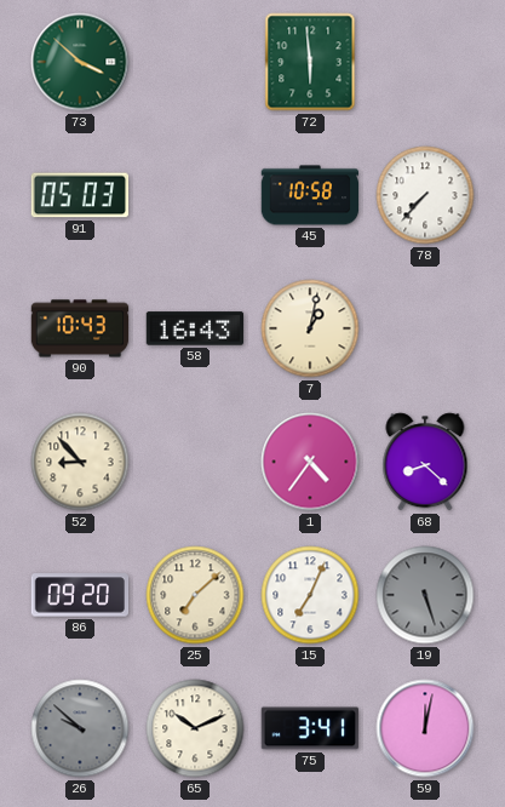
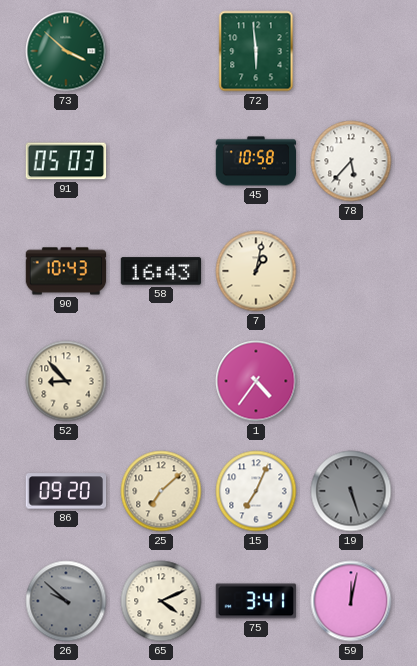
78: 7:37 -> 5:37
68: 8:22 -> none
65: 10:11 -> 4:11
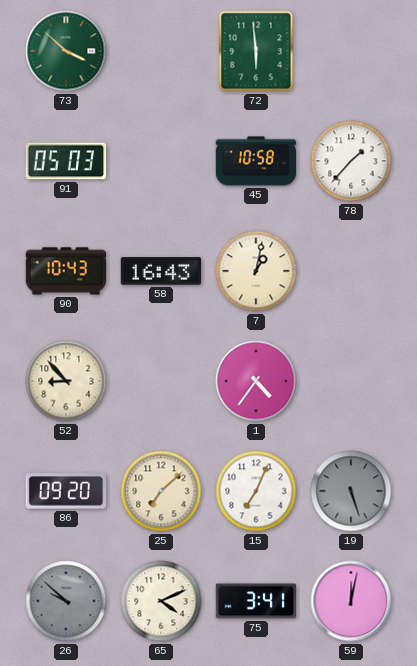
78: 5:37 -> 1:37
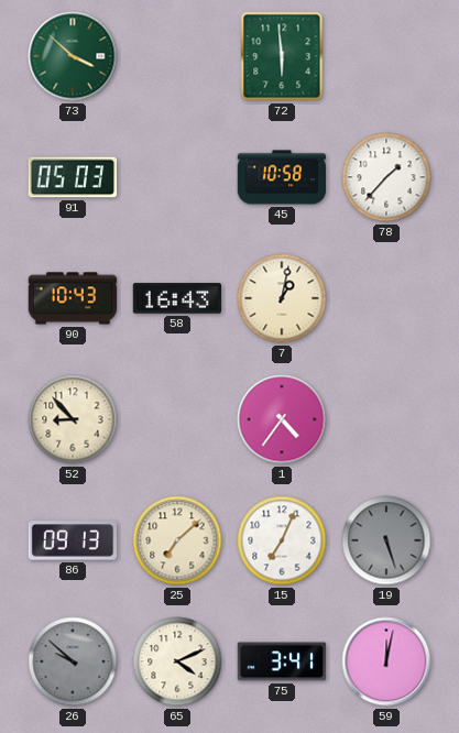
86: 09:20 -> 09:13
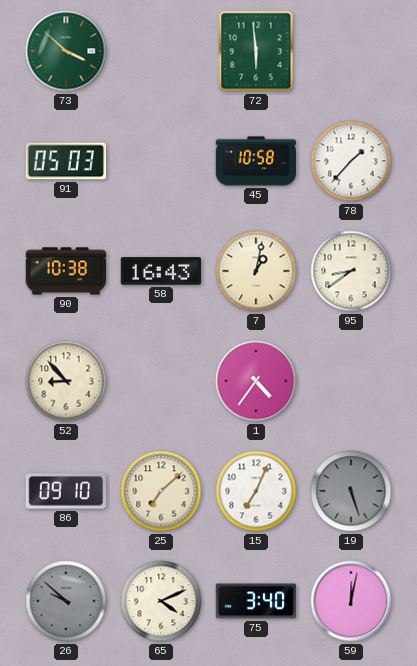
90: 10:43 -> 10:38
95: none -> 8:39
86: 09:13 -> 09:10
75: 3:41 -> 3:40
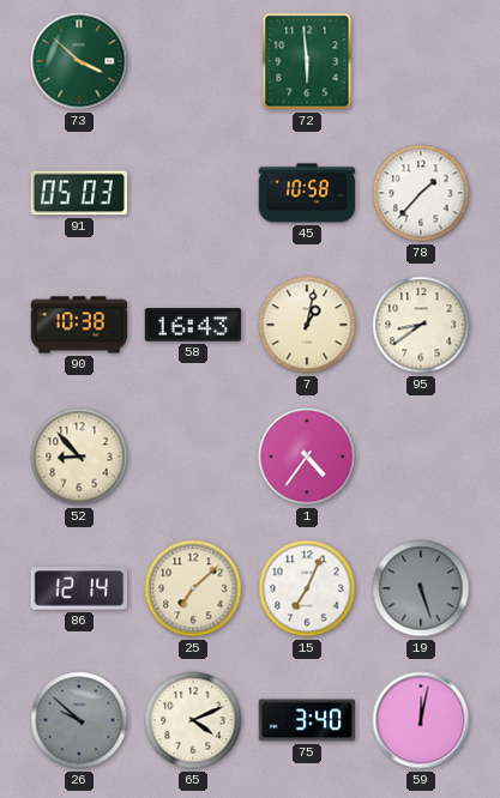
86: 09:10 -> 12:14
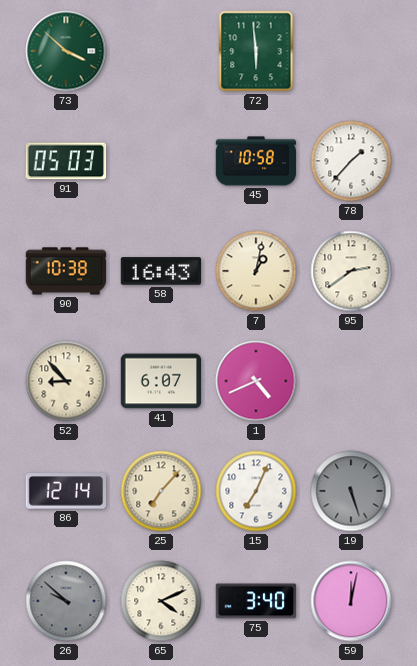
95: 8:39 -> 2:39
41: none -> 6:07
1: 4:36 -> 4:41
25: 7:08 -> 7:07
